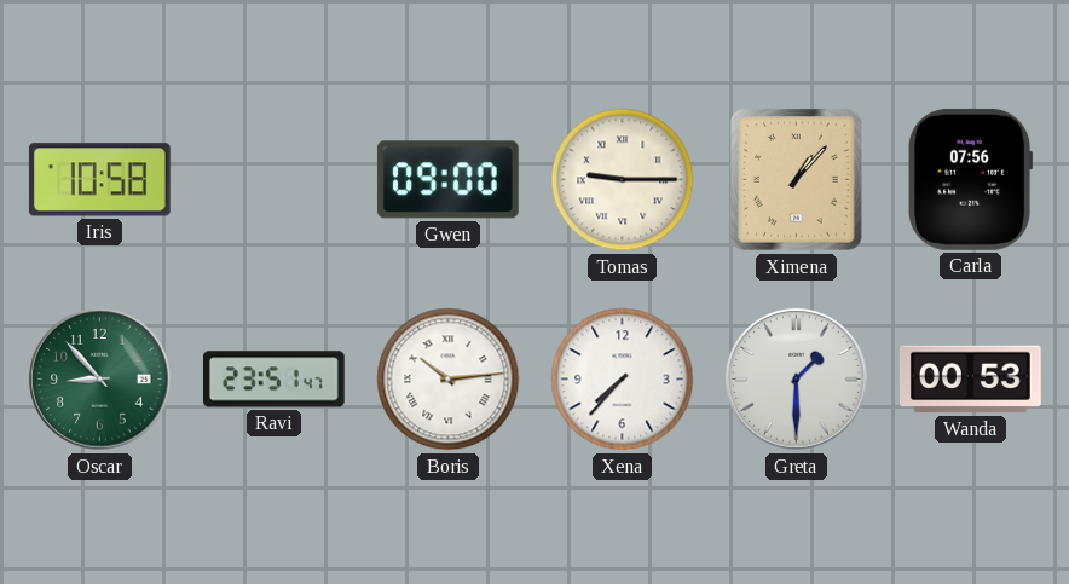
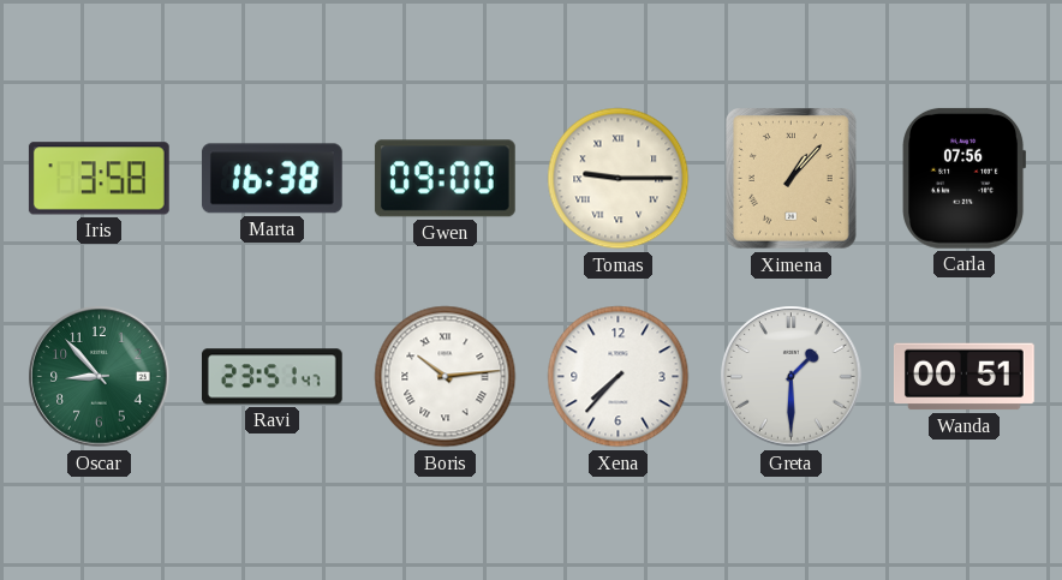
Iris: 10:58 -> 3:58
Marta: none -> 16:38
Wanda: 00:53 -> 00:51
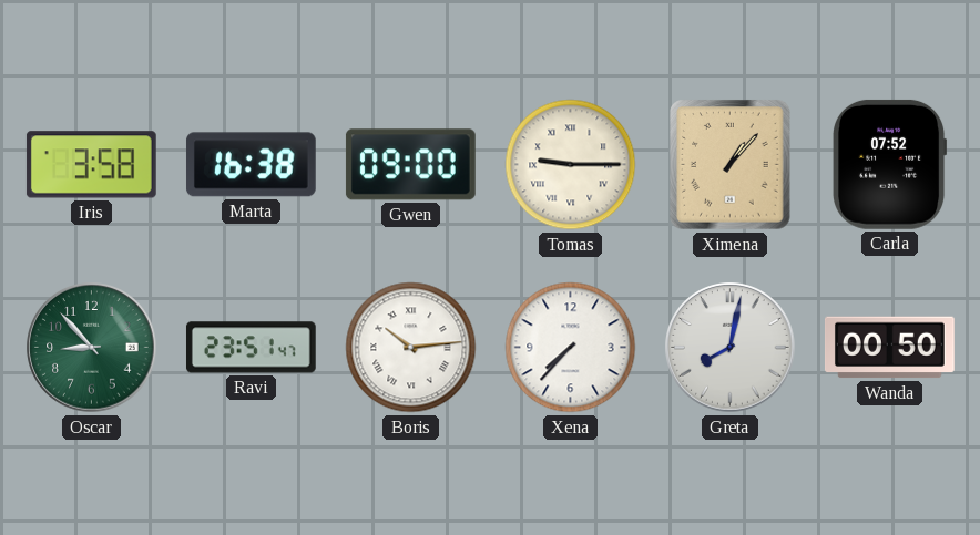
Carla: 07:56 -> 07:52
Greta: 1:30 -> 8:02
Wanda: 00:51 -> 00:50
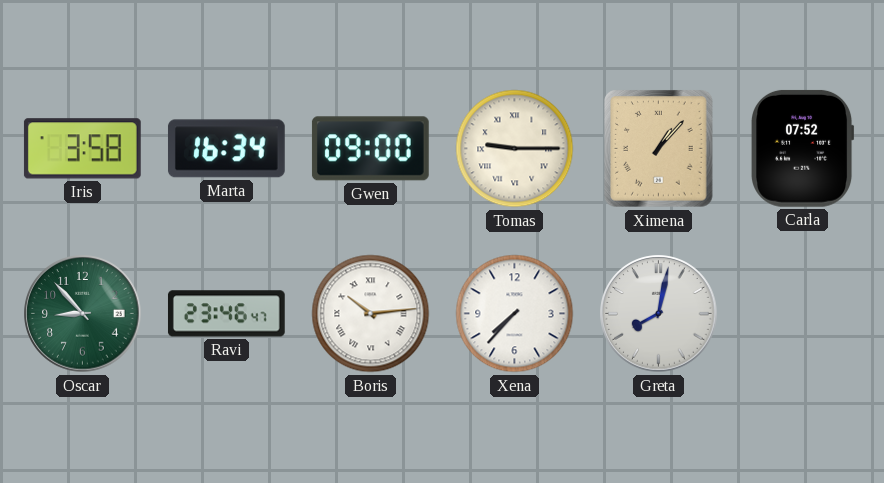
Marta: 16:38 -> 16:34
Ravi: 23:51 -> 23:46
Wanda: 00:50 -> none
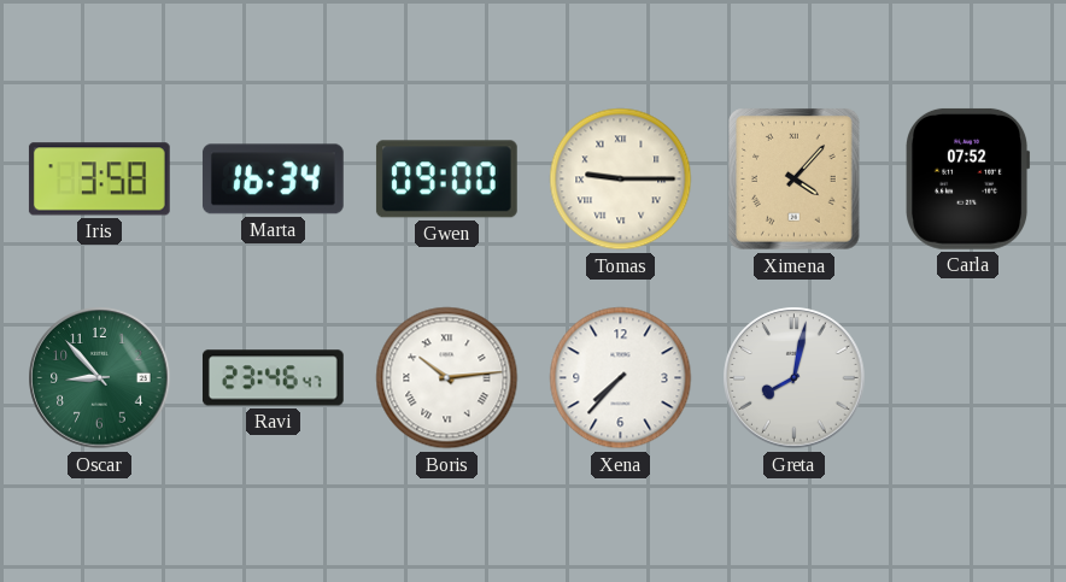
Ximena: 1:07 -> 4:07
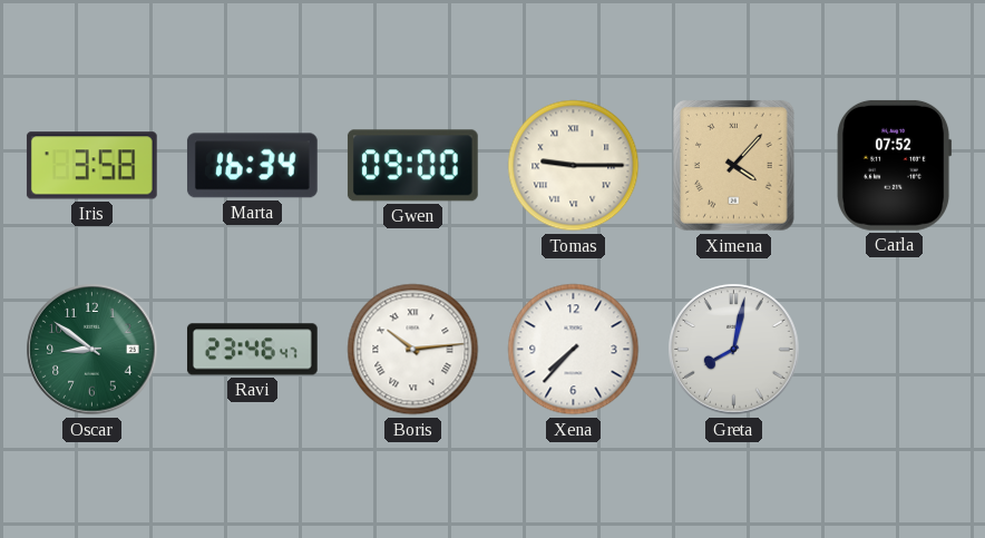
Oscar: 8:53 -> 8:51
